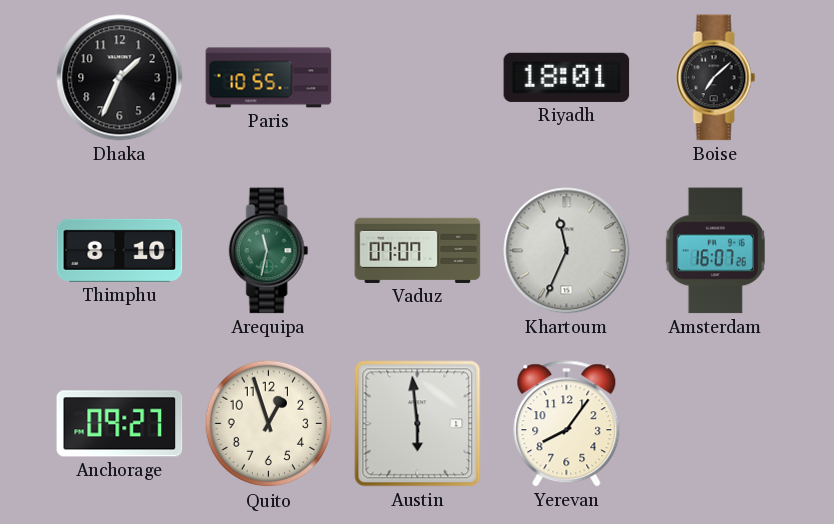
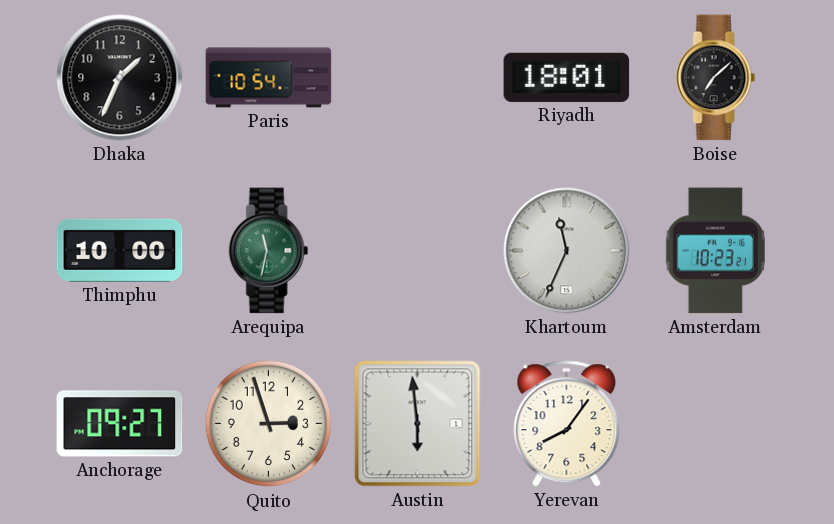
Paris: 10:55 -> 10:54
Thimphu: 8:10 -> 10:00
Vaduz: 07:07 -> none
Amsterdam: 16:07 -> 10:23
Quito: 12:57 -> 2:57
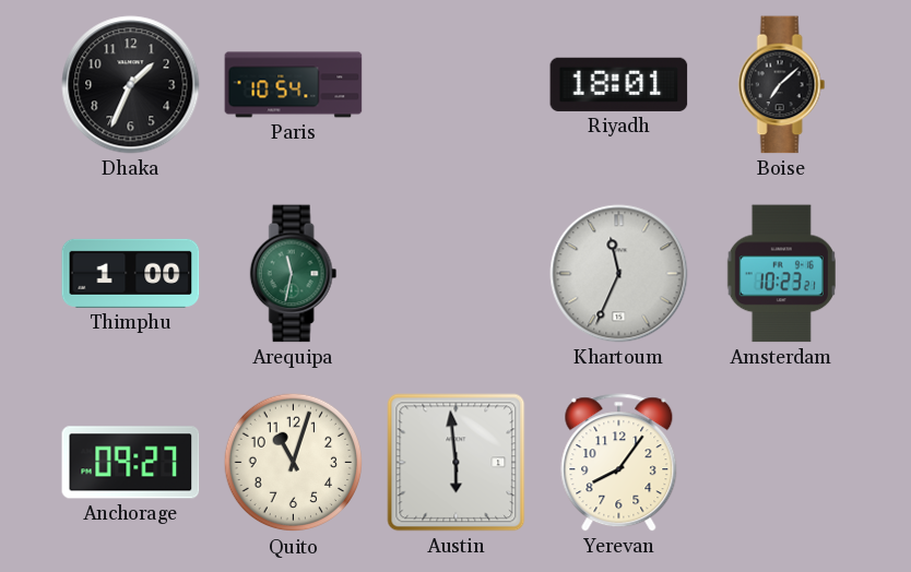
Thimphu: 10:00 -> 1:00
Quito: 2:57 -> 11:03
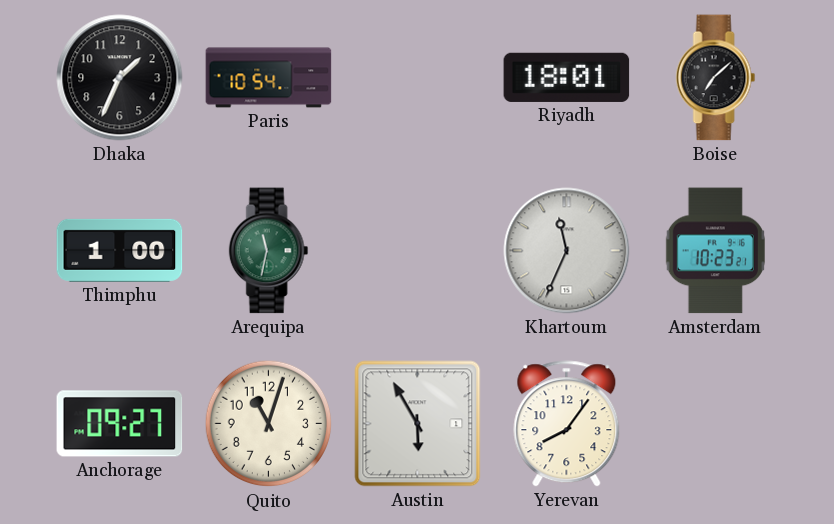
Austin: 5:59 -> 5:55
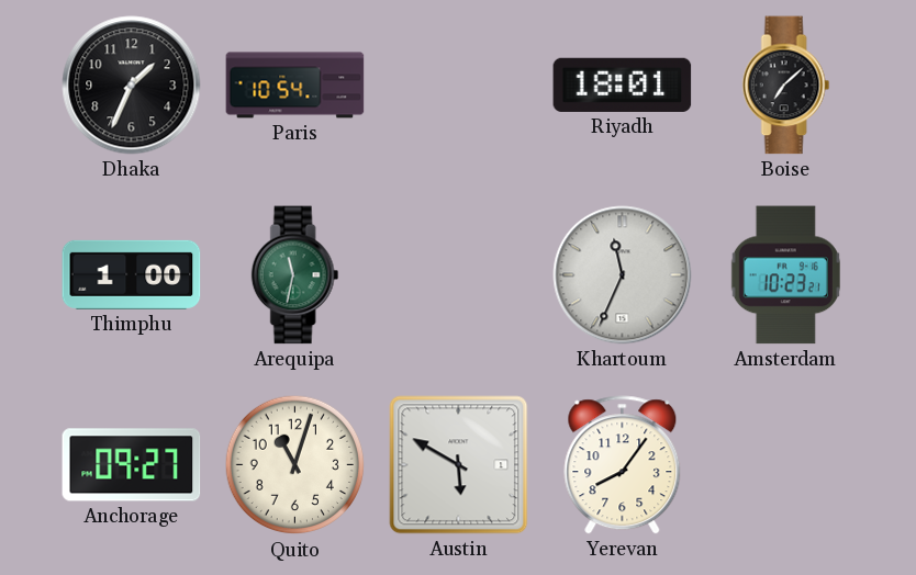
Austin: 5:55 -> 5:50
